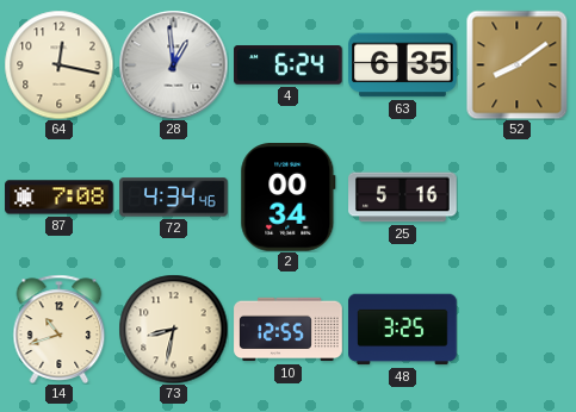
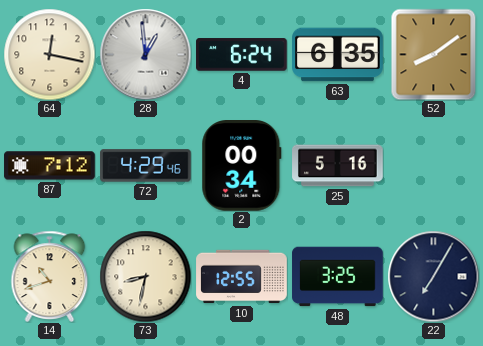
87: 7:08 -> 7:12
72: 4:34 -> 4:29
22: none -> 7:05
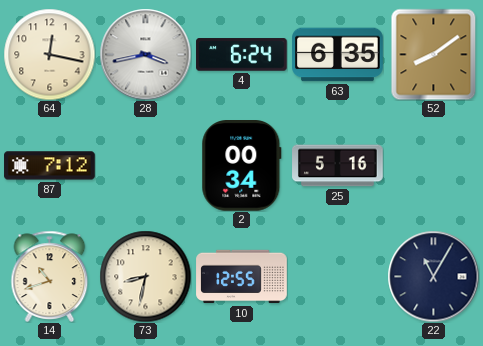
28: 12:59 -> 3:43
72: 4:29 -> none
48: 3:25 -> none
22: 7:05 -> 11:05
